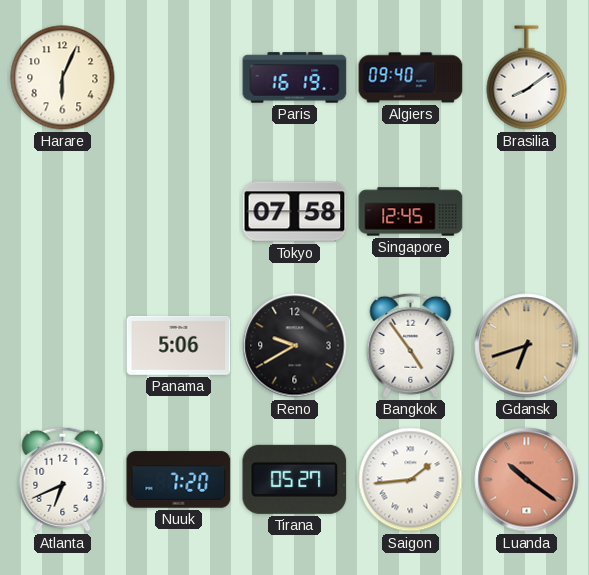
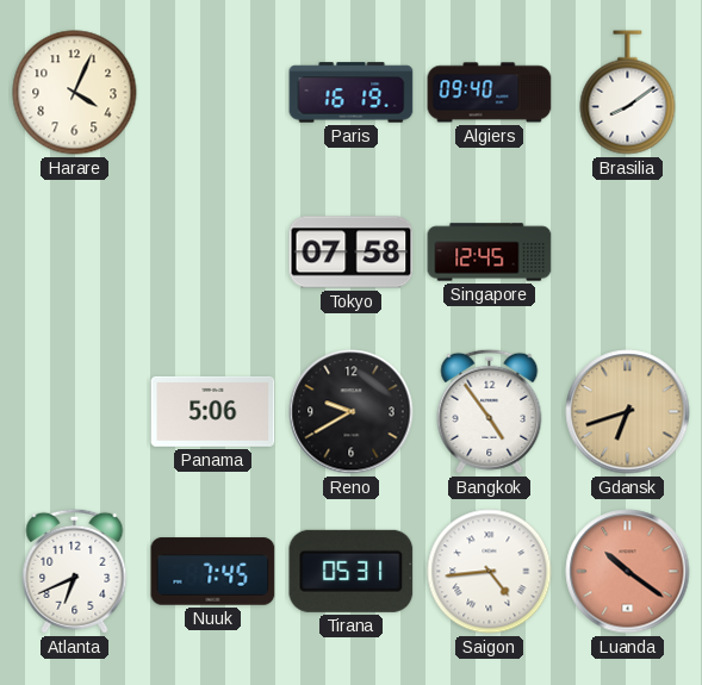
Harare: 6:04 -> 4:04
Nuuk: 7:20 -> 7:45
Tirana: 05:27 -> 05:31
Saigon: 1:44 -> 4:44
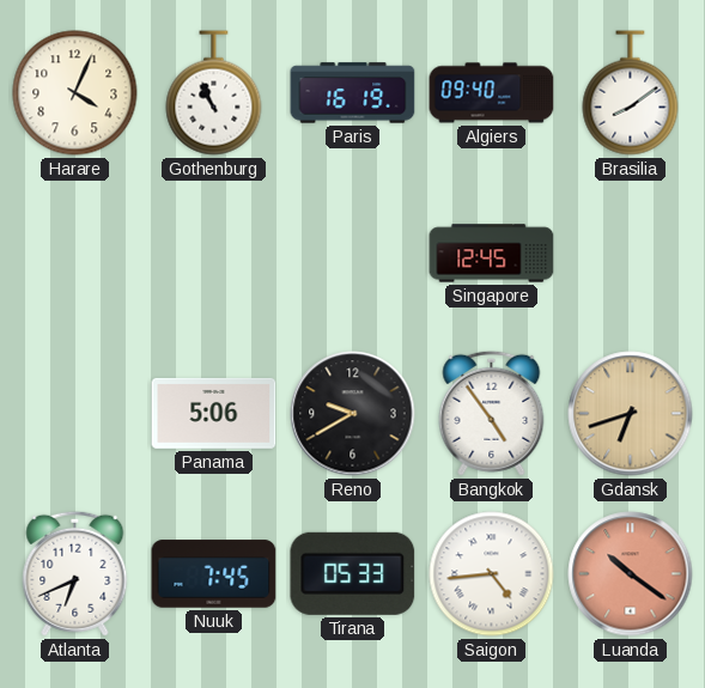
Gothenburg: none -> 10:56
Tokyo: 07:58 -> none
Tirana: 05:31 -> 05:33
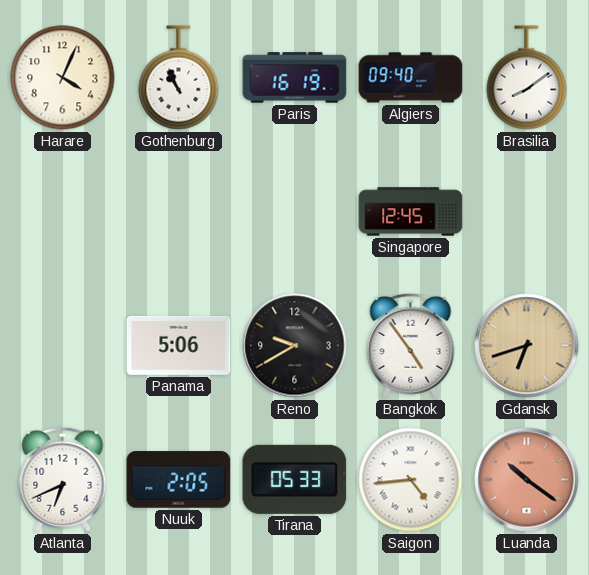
Nuuk: 7:45 -> 2:05
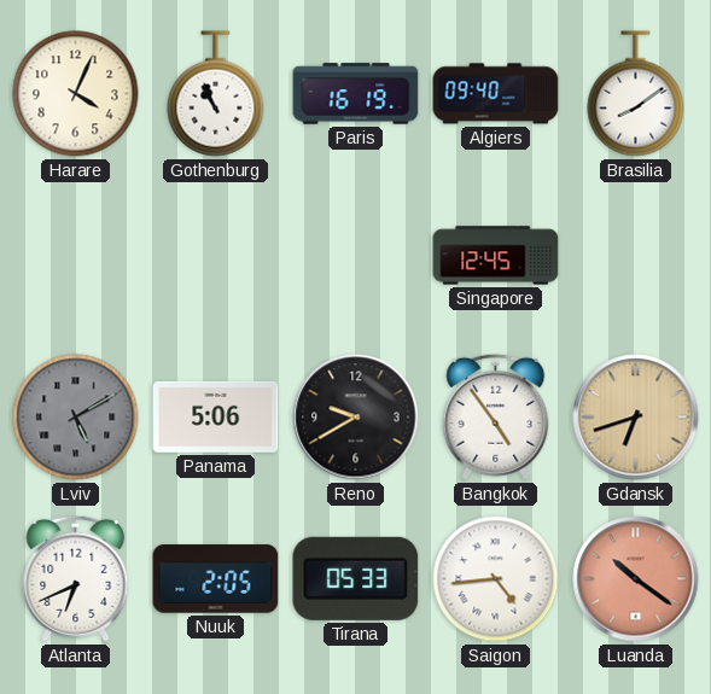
Lviv: none -> 5:10
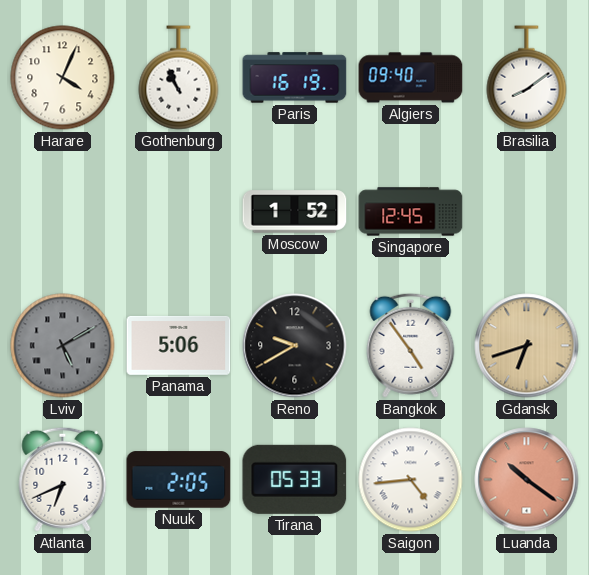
Moscow: none -> 1:52
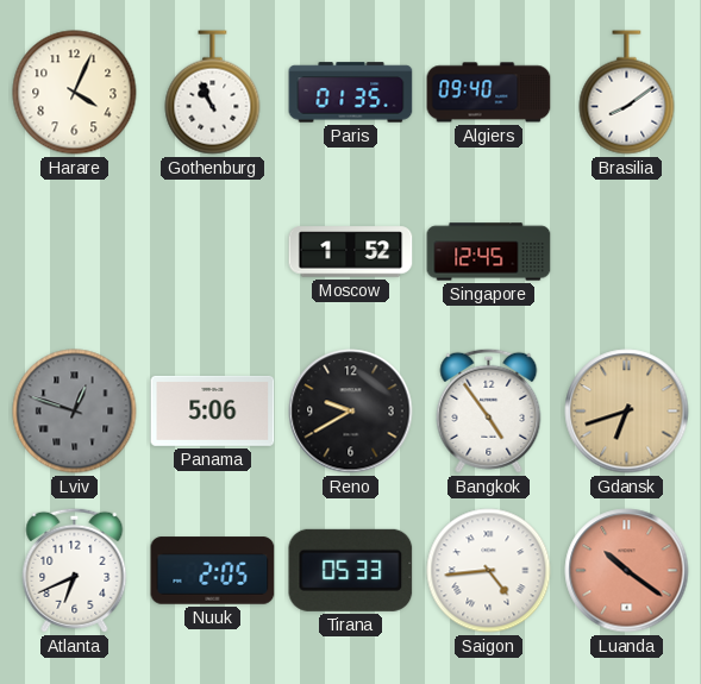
Paris: 16:19 -> 01:35
Lviv: 5:10 -> 12:48
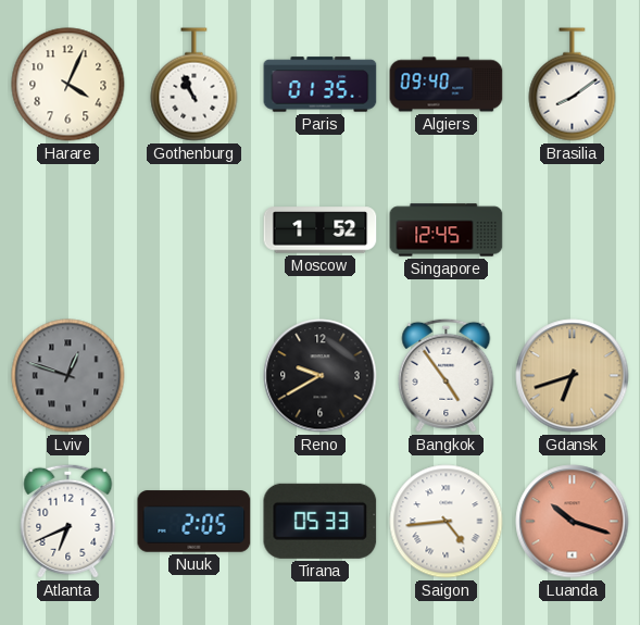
Panama: 5:06 -> none
Luanda: 10:21 -> 10:18
